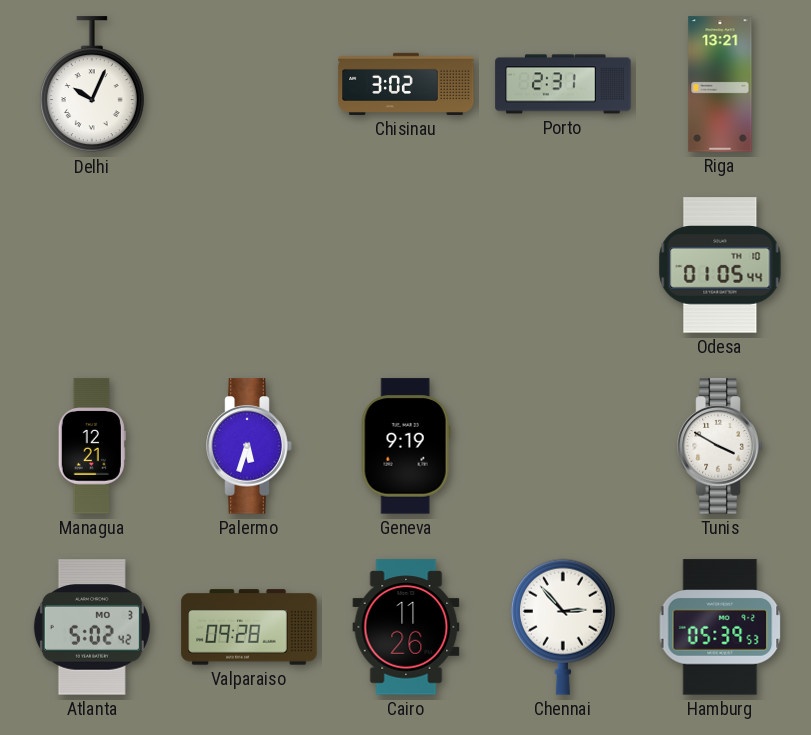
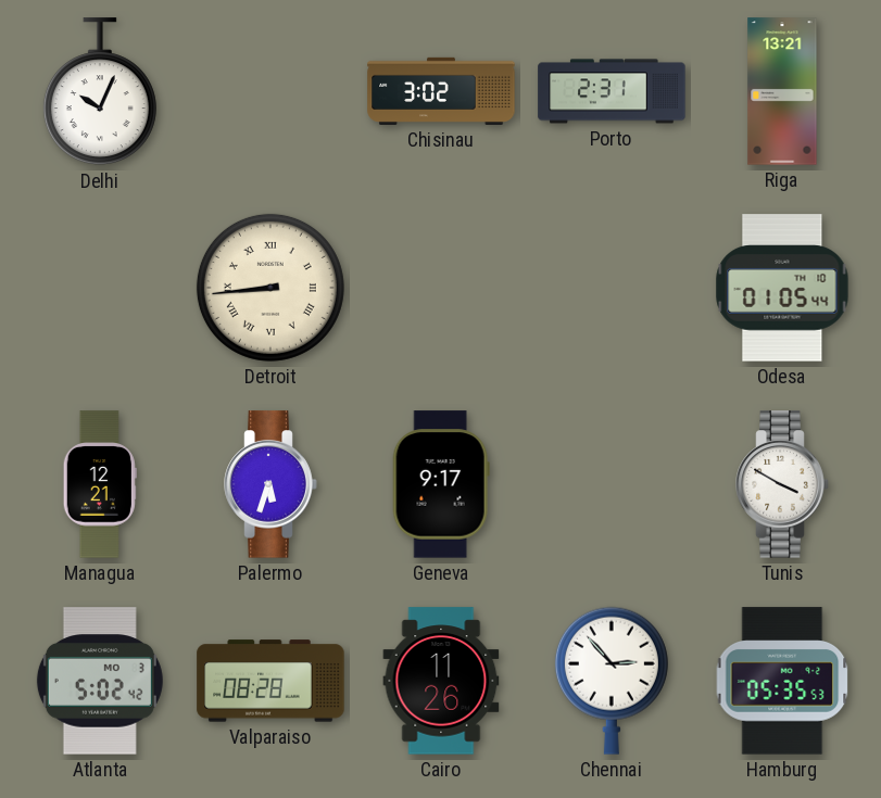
Detroit: none -> 8:44
Geneva: 9:19 -> 9:17
Valparaiso: 09:28 -> 08:28
Hamburg: 05:39 -> 05:35
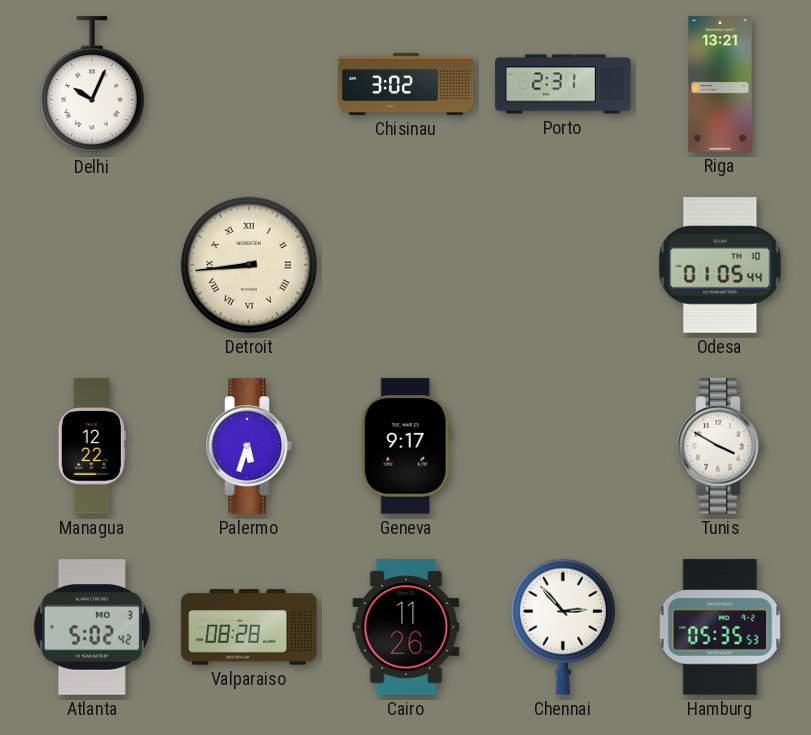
Managua: 12:21 -> 12:22
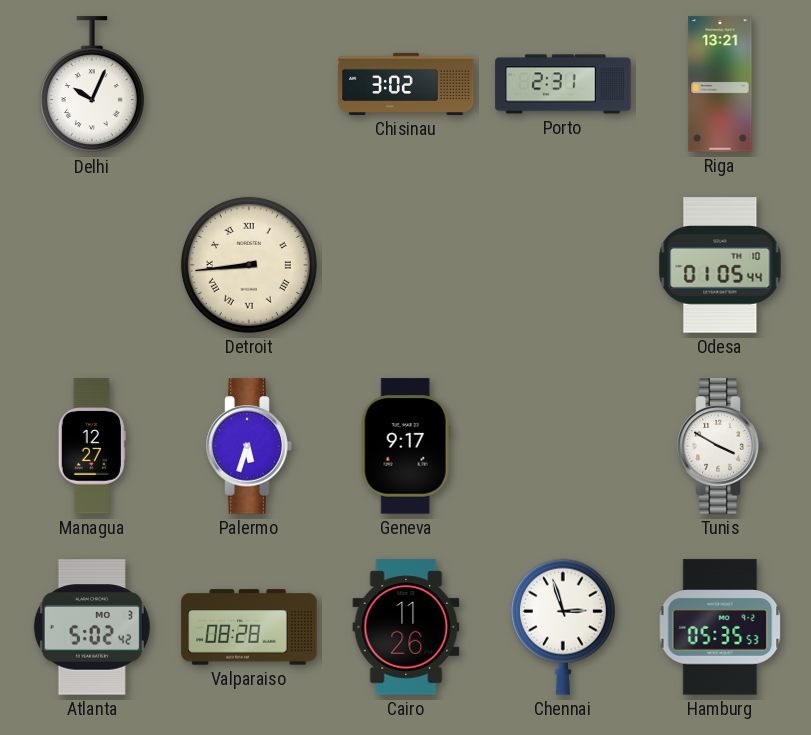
Managua: 12:22 -> 12:27
Chennai: 2:53 -> 2:57
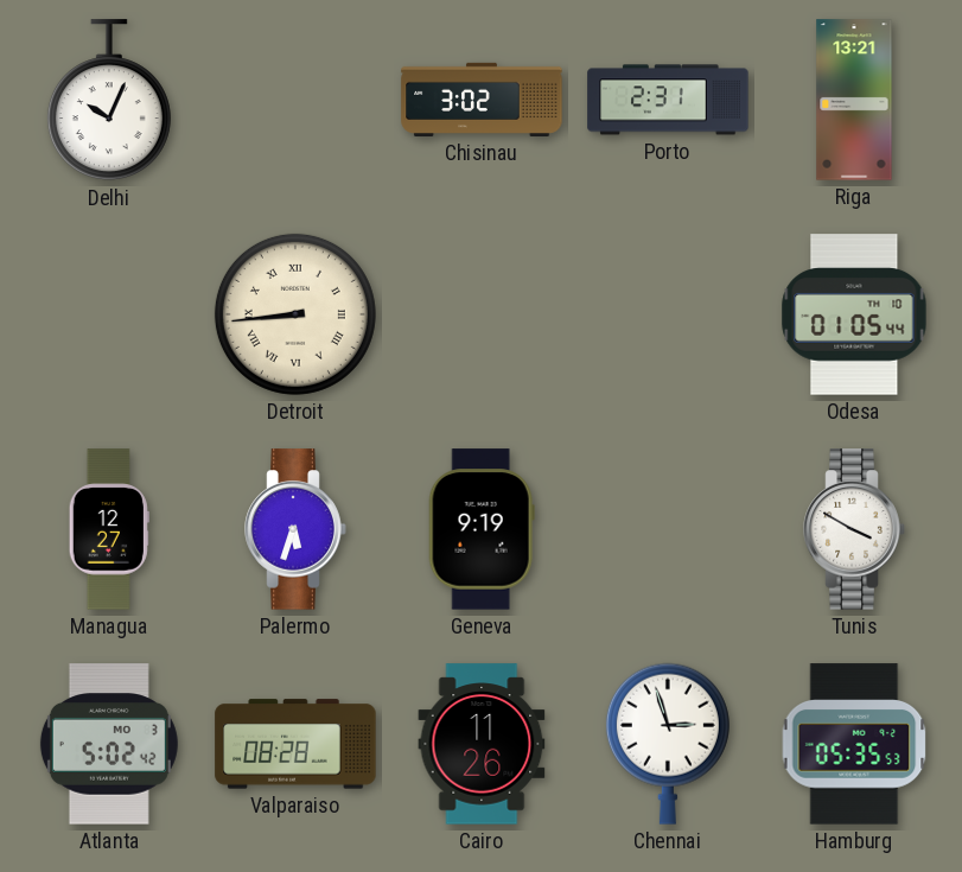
Geneva: 9:17 -> 9:19
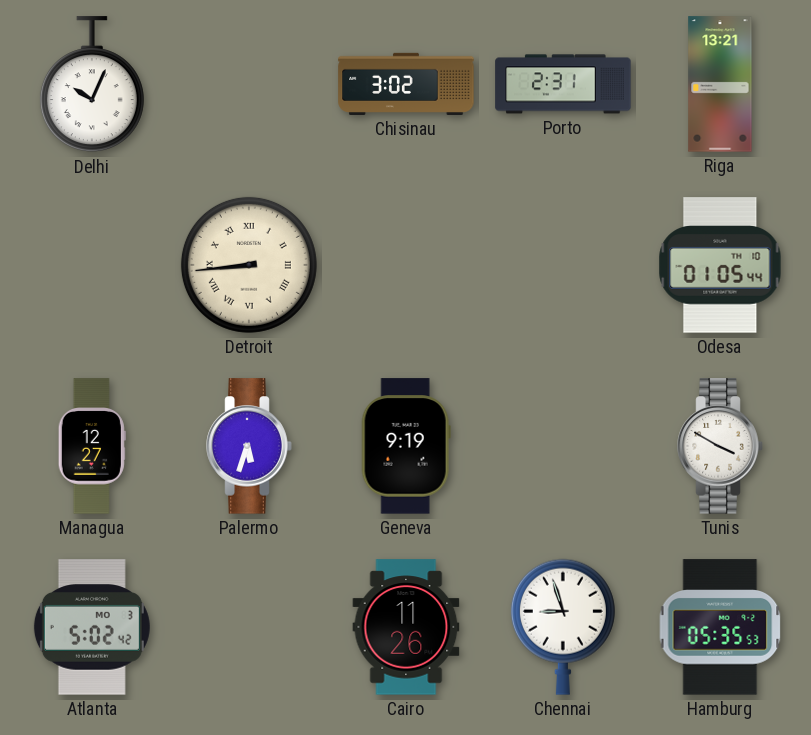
Valparaiso: 08:28 -> none
Chennai: 2:57 -> 8:57
